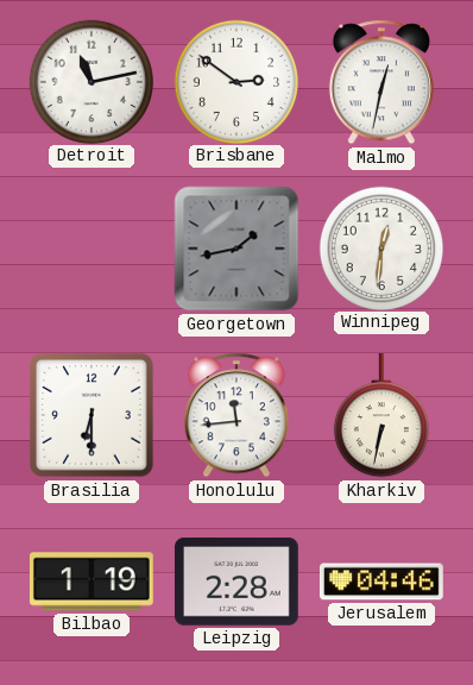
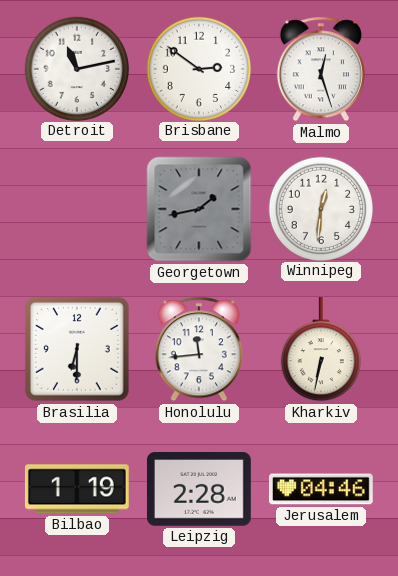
Malmo: 12:32 -> 12:27
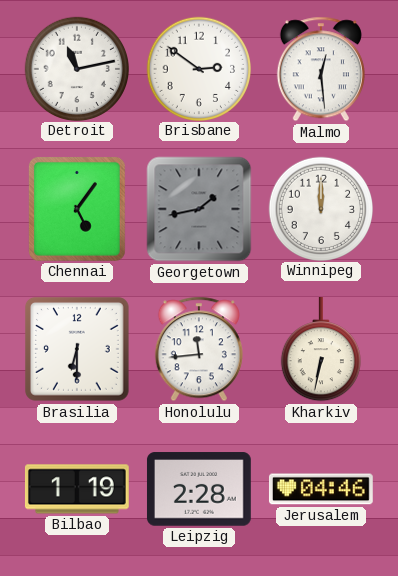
Malmo: 12:27 -> 12:29
Chennai: none -> 5:06
Winnipeg: 12:31 -> 12:00
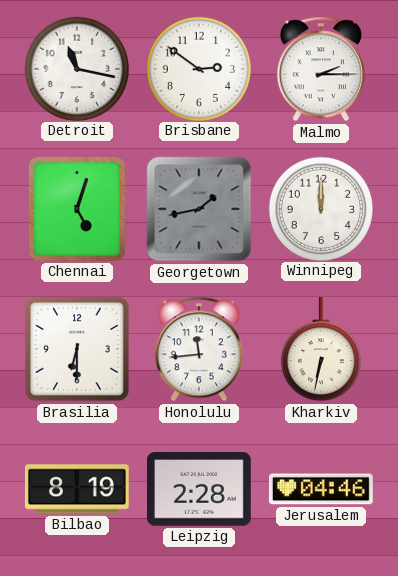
Detroit: 11:13 -> 11:17
Malmo: 12:29 -> 2:15
Chennai: 5:06 -> 5:03
Bilbao: 1:19 -> 8:19
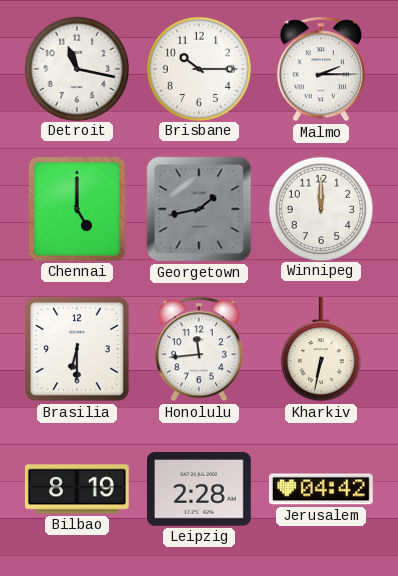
Brisbane: 2:51 -> 10:15
Chennai: 5:03 -> 5:00
Jerusalem: 04:46 -> 04:42
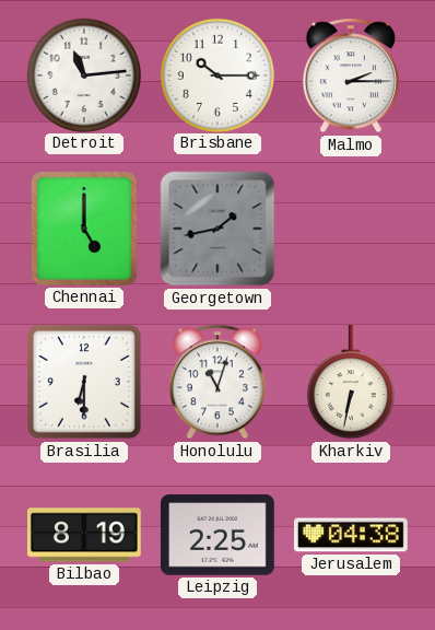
Detroit: 11:17 -> 11:14
Winnipeg: 12:00 -> none
Honolulu: 11:44 -> 11:03
Leipzig: 2:28 -> 2:25
Jerusalem: 04:42 -> 04:38
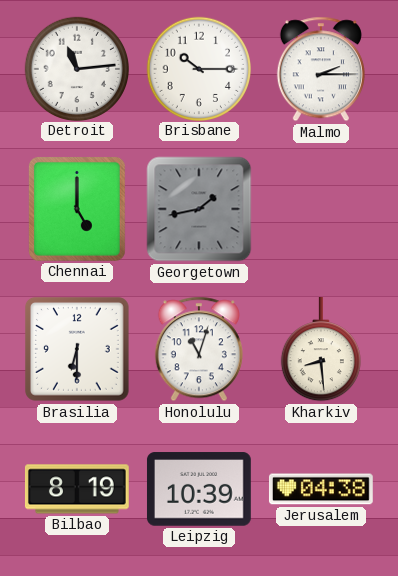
Kharkiv: 6:32 -> 8:29
Leipzig: 2:25 -> 10:39
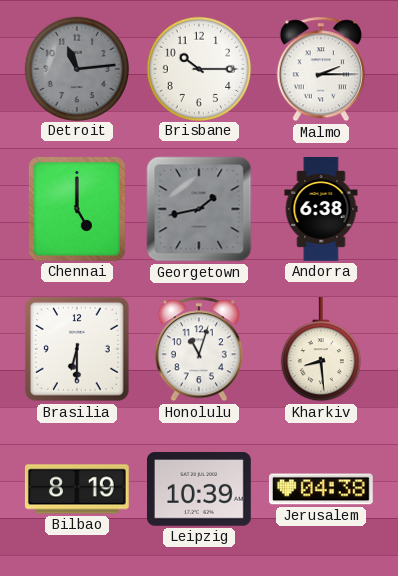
Detroit dial: white -> grey
Andorra: none -> 6:38
